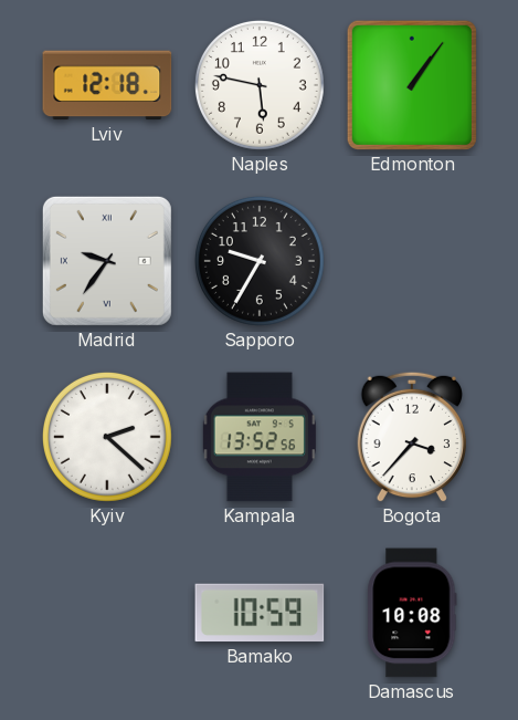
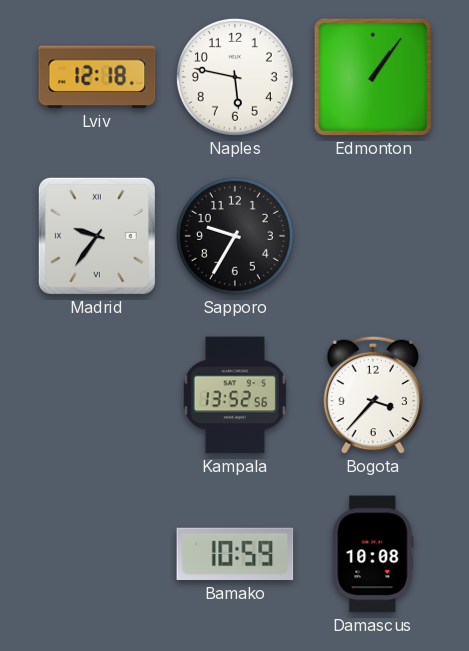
Kyiv: 2:22 -> none
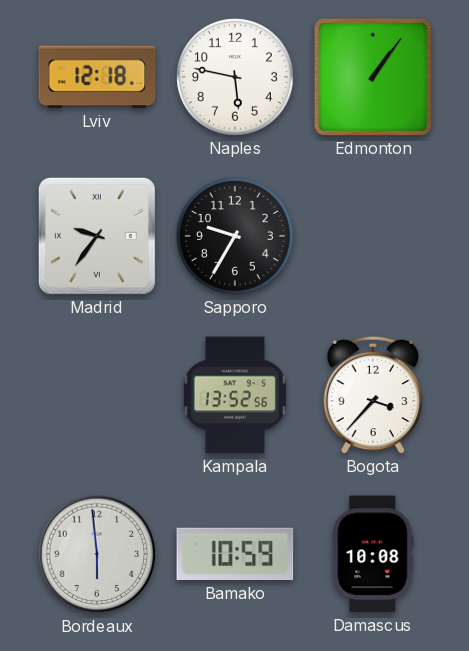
Bordeaux: none -> 5:59
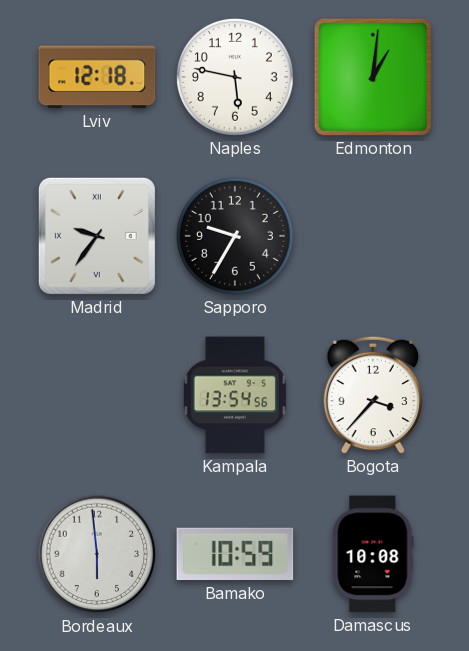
Edmonton: 1:06 -> 1:01
Kampala: 13:52 -> 13:54
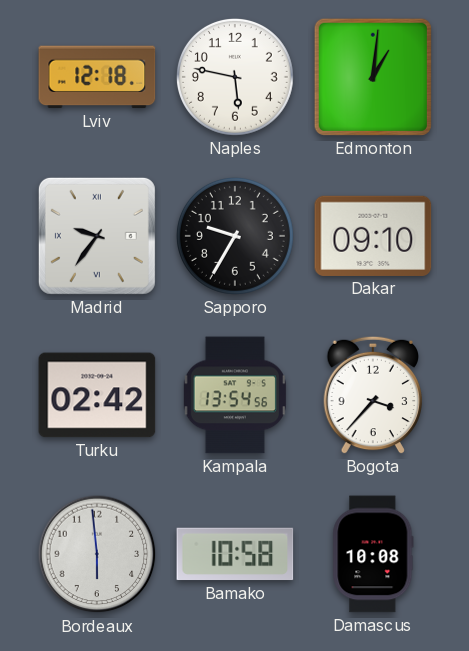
Dakar: none -> 09:10
Turku: none -> 02:42
Bamako: 10:59 -> 10:58
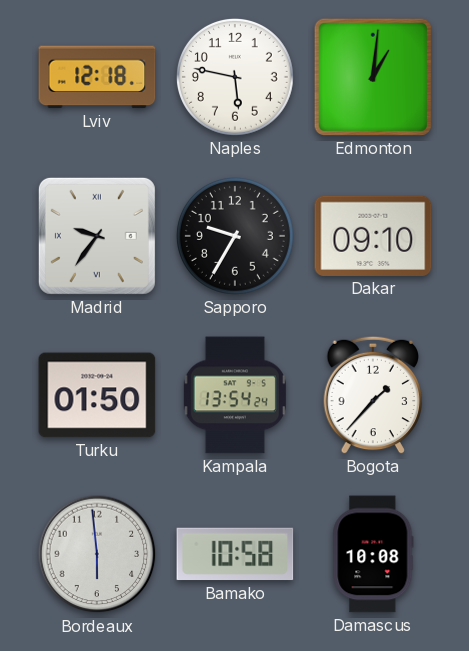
Turku: 02:42 -> 01:50
Kampala: 13:54:56 -> 13:54:24
Bogota: 3:37 -> 1:37
